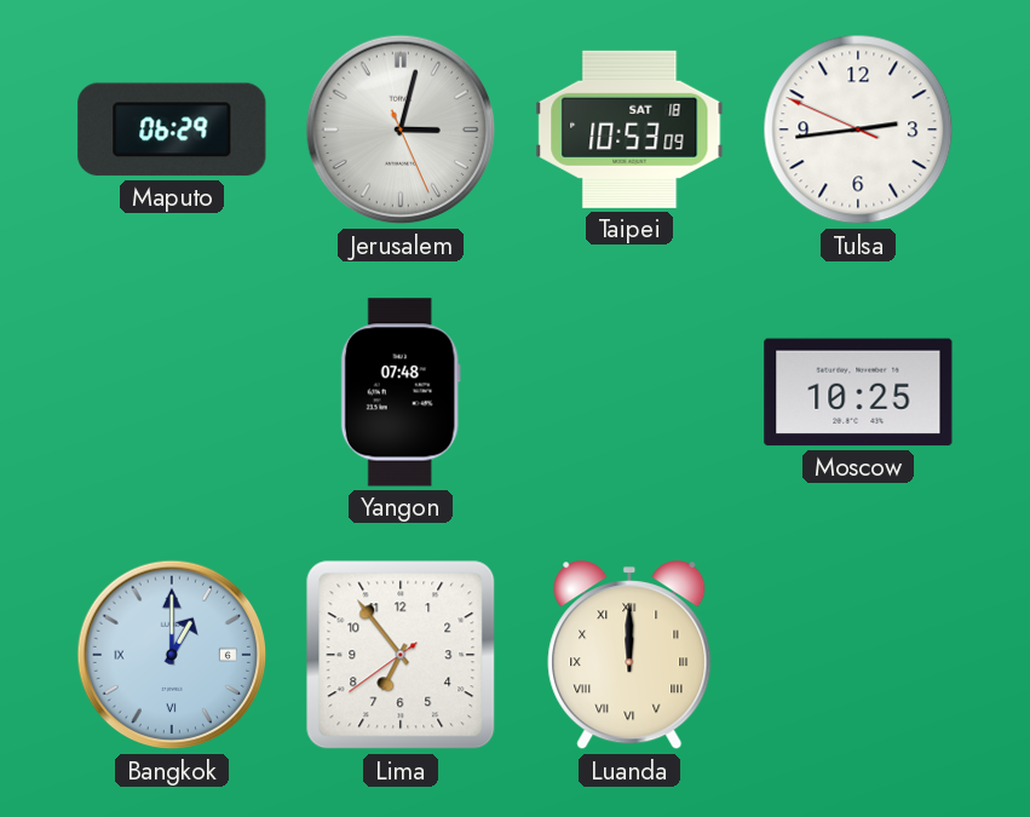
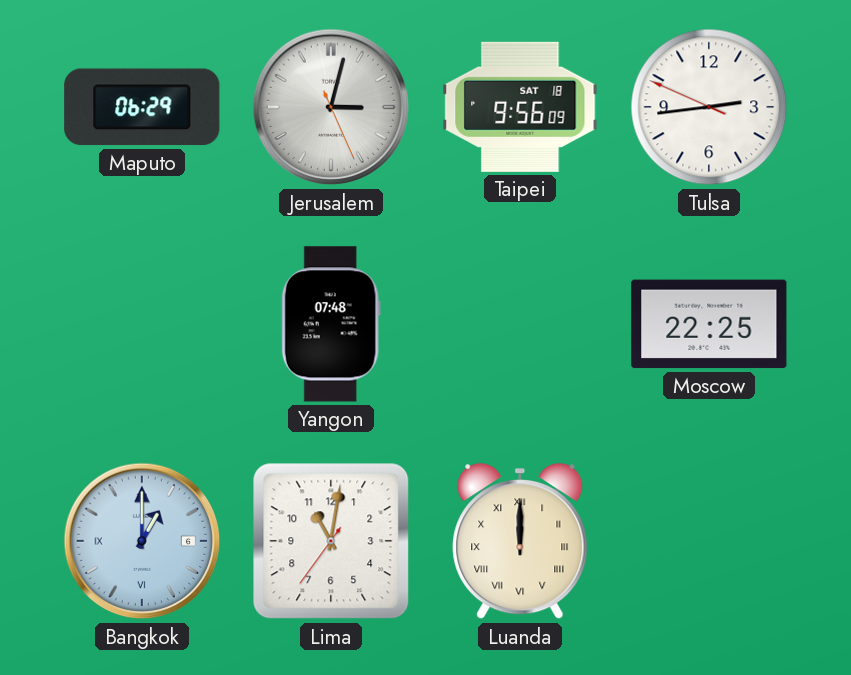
Taipei: 10:53 -> 9:56
Moscow: 10:25 -> 22:25
Lima: 6:53 -> 11:01
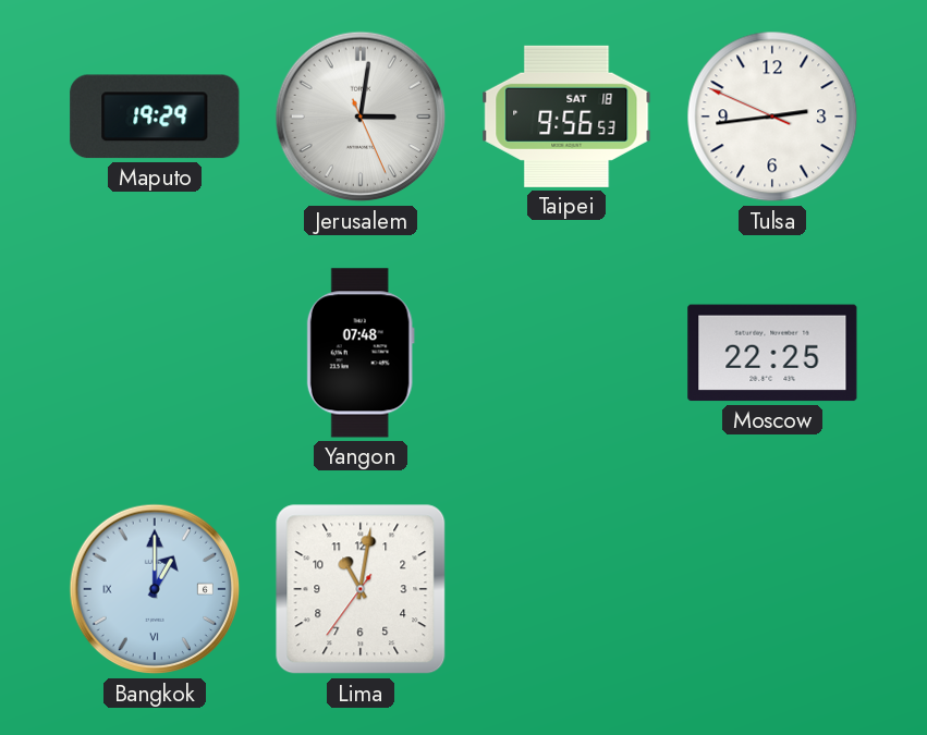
Maputo: 06:29 -> 19:29
Jerusalem: 3:02 -> 3:01
Taipei: 9:56:09 -> 9:56:53
Luanda: 12:00 -> none
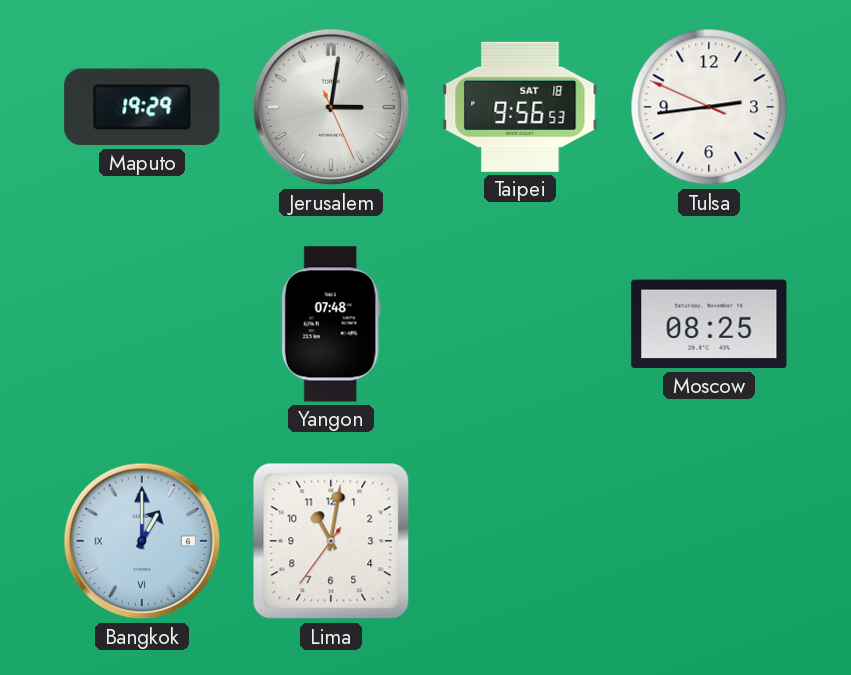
Moscow: 22:25 -> 08:25
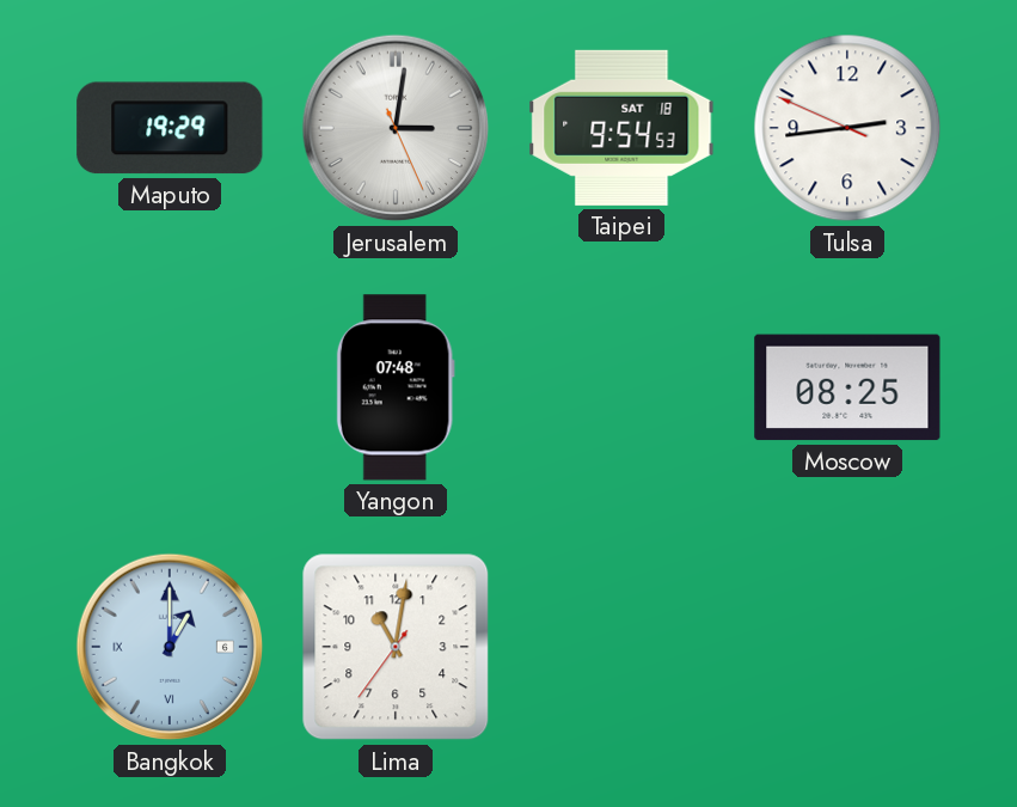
Taipei: 9:56 -> 9:54
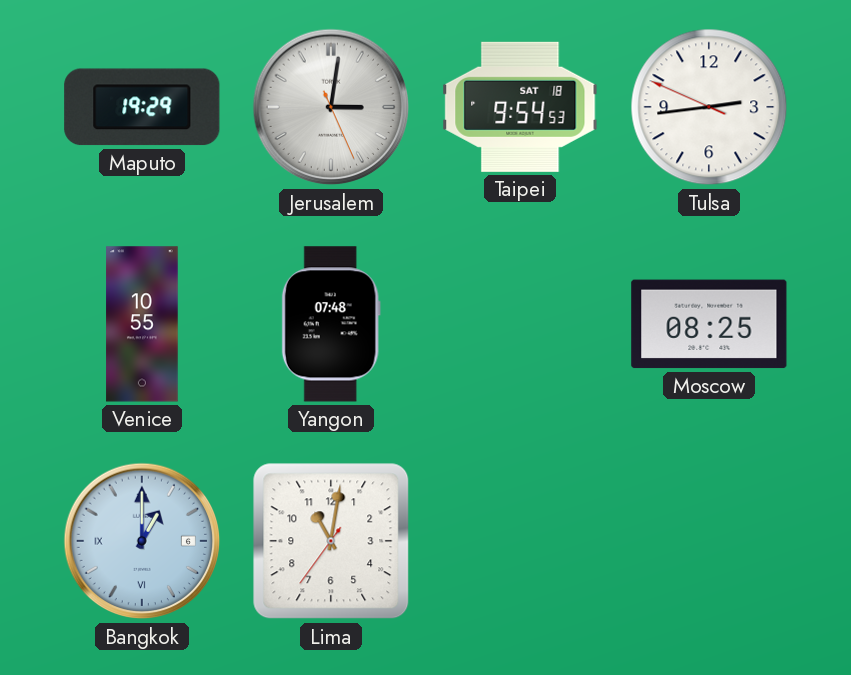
Venice: none -> 10:55
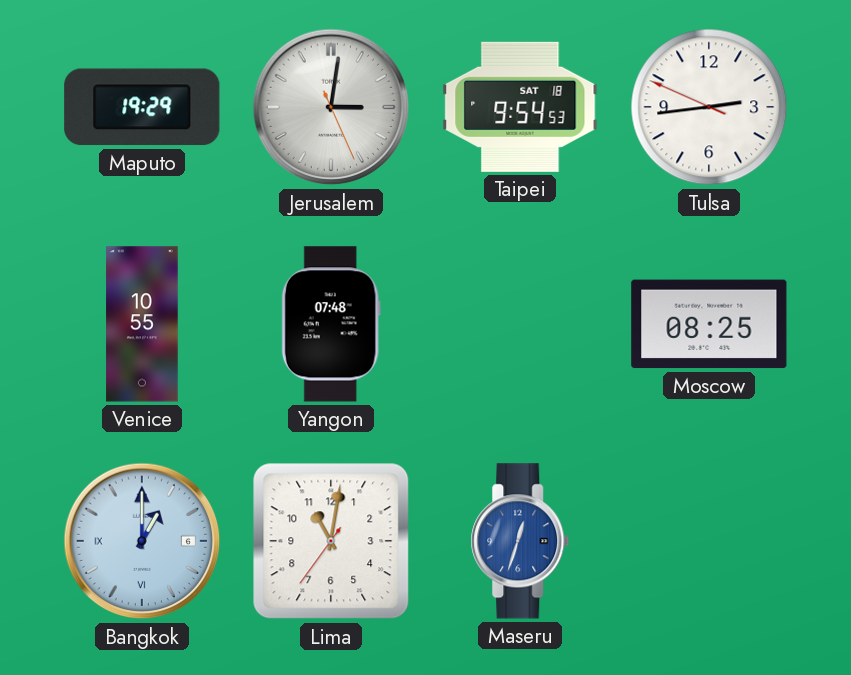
Maseru: none -> 12:33
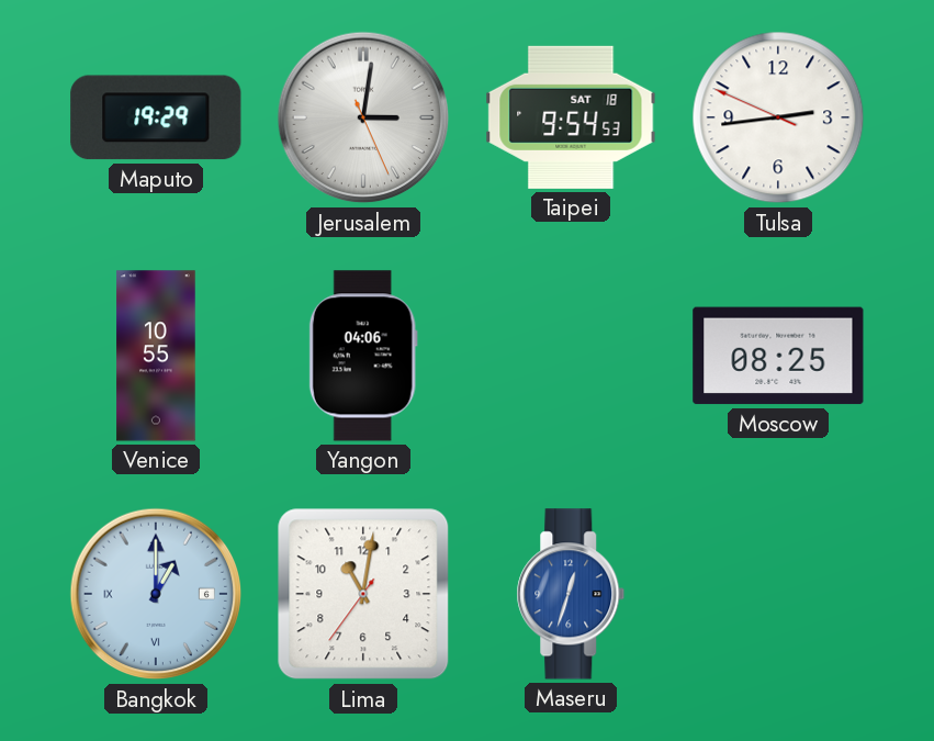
Yangon: 07:48 -> 04:06
